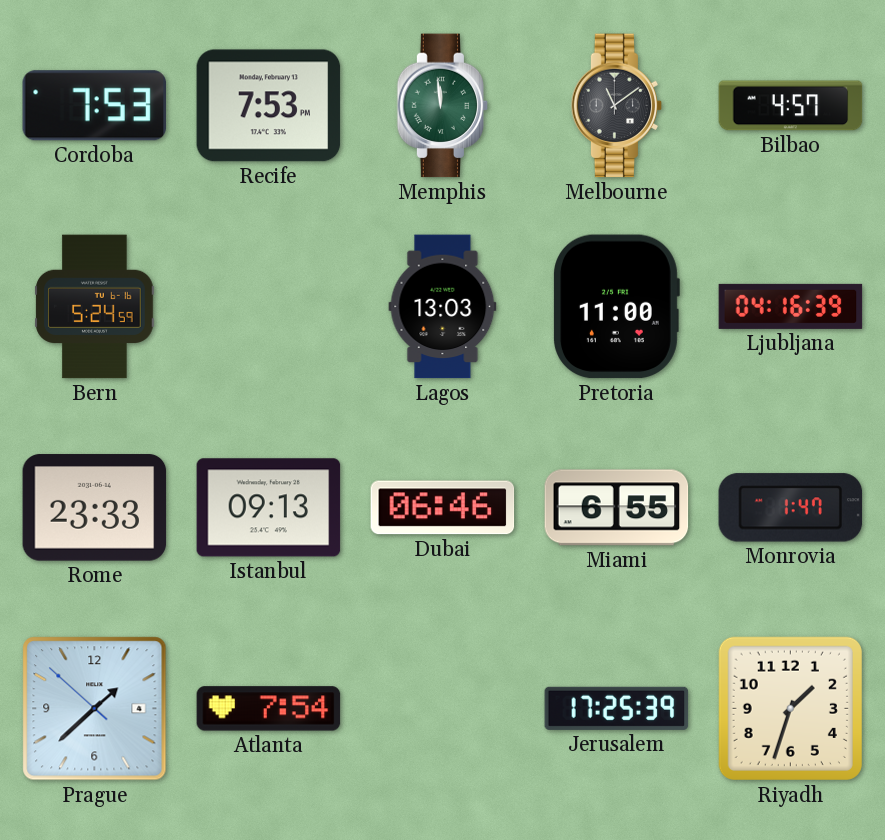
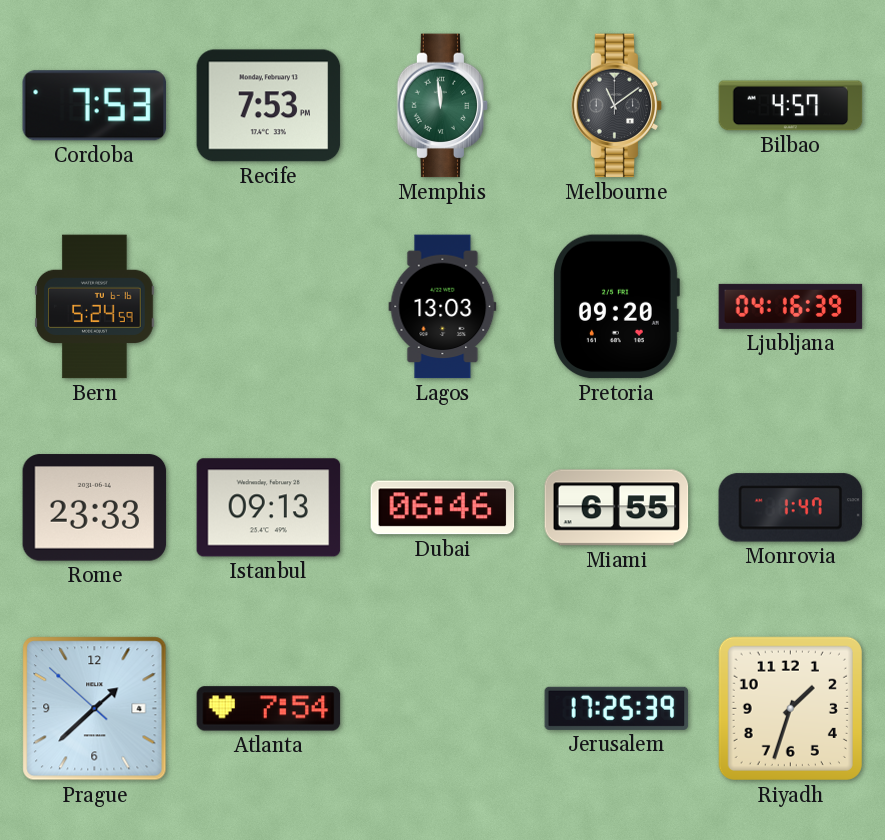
Pretoria: 11:00 -> 09:20
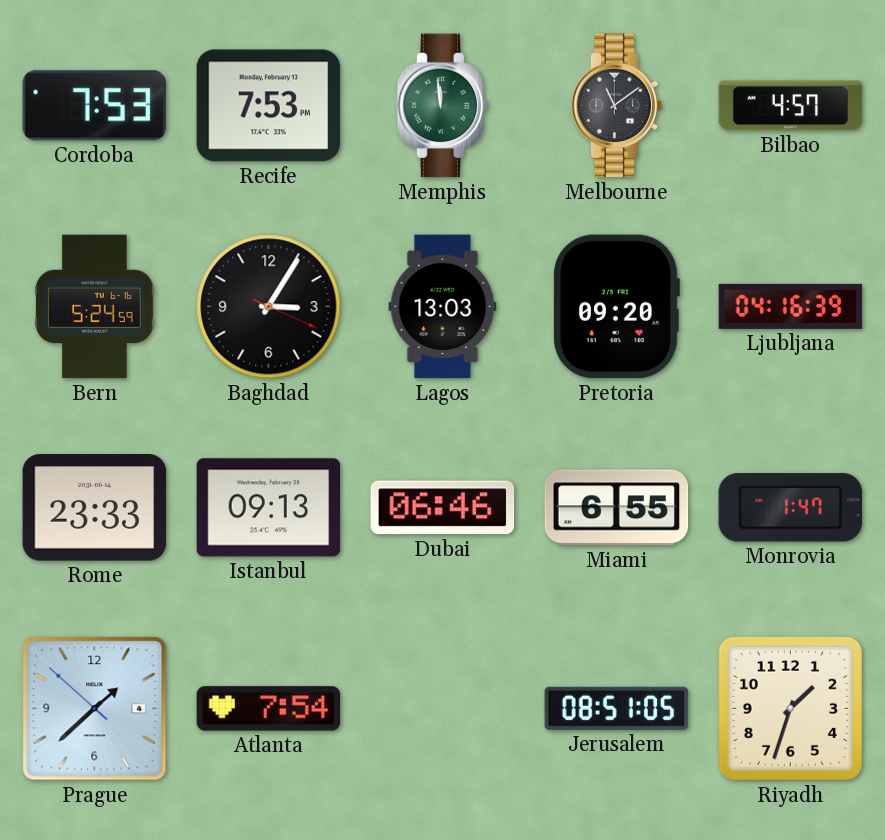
Baghdad: none -> 3:05
Jerusalem: 17:25 -> 08:51
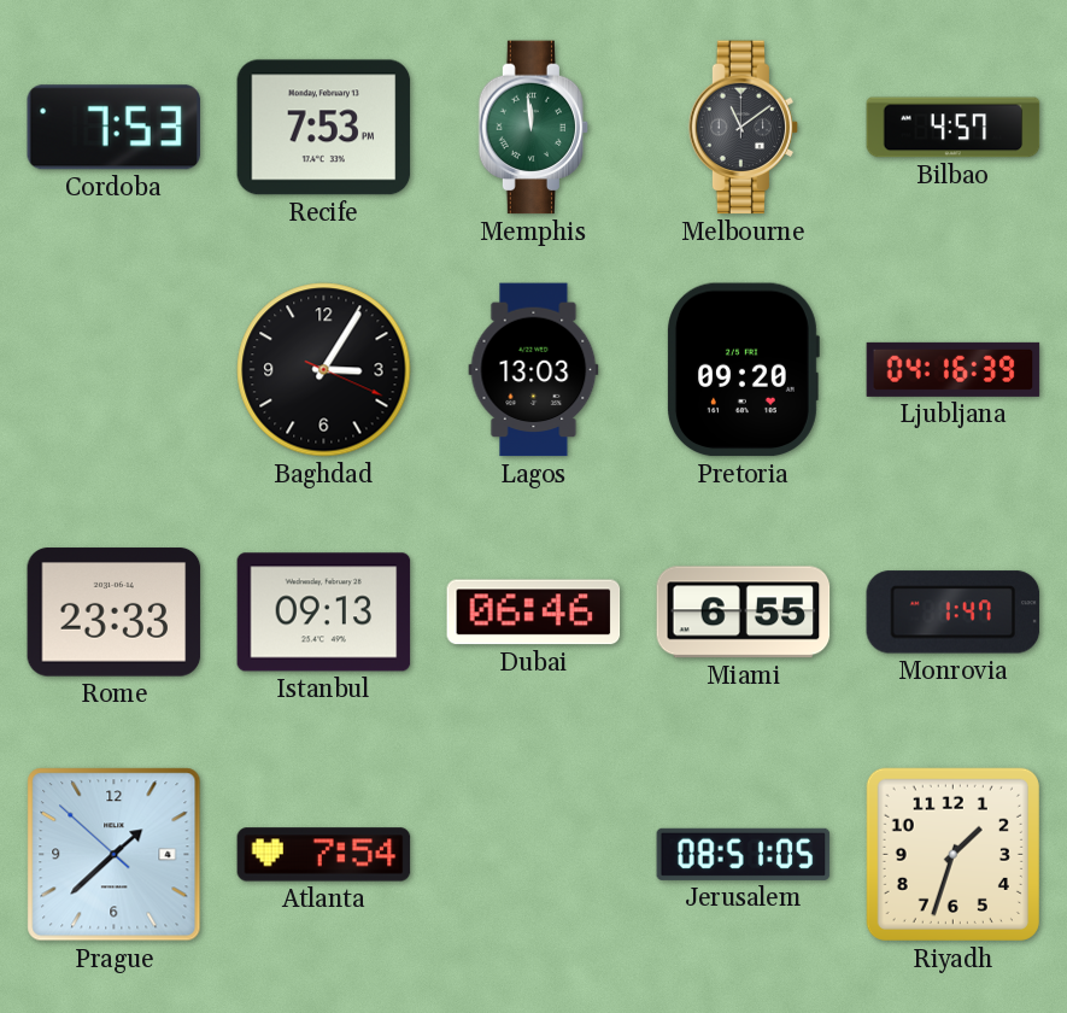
Bern: 5:24 -> none
